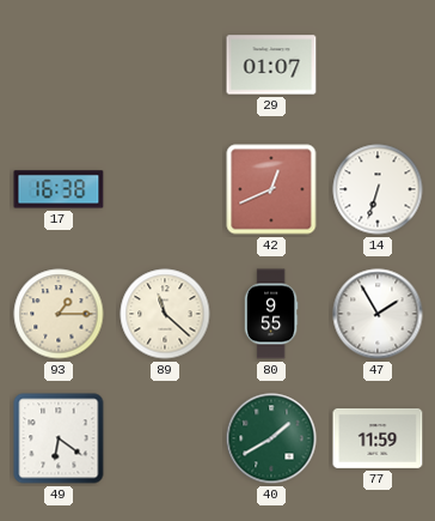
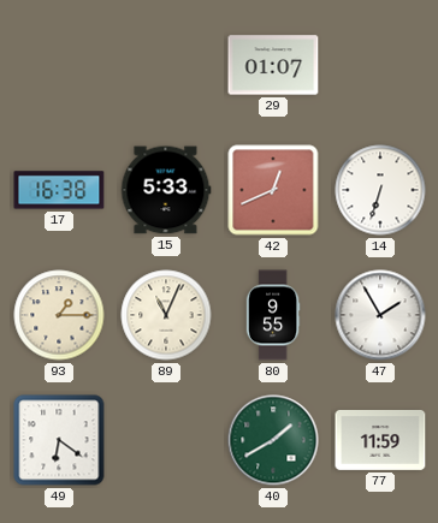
15: none -> 5:33
89: 11:22 -> 11:04
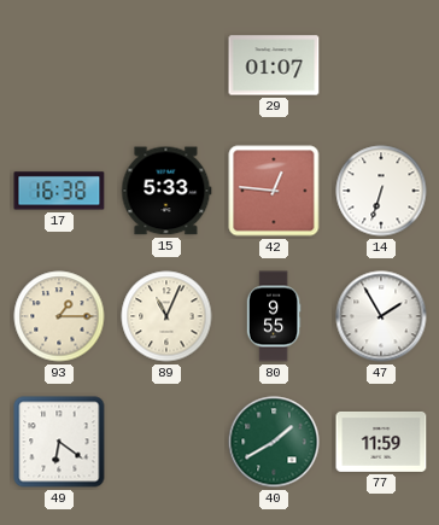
42: 12:41 -> 12:46
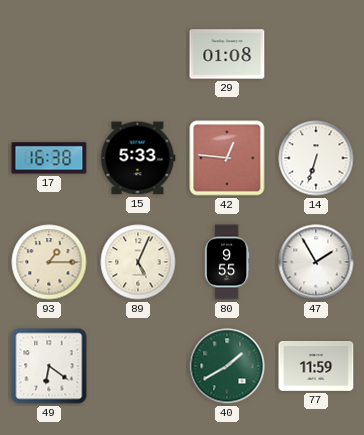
29: 01:07 -> 01:08
89: 11:04 -> 5:04
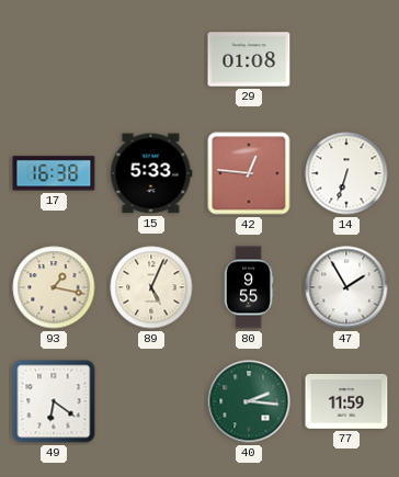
93: 1:15 -> 1:17
40: 1:40 -> 2:16
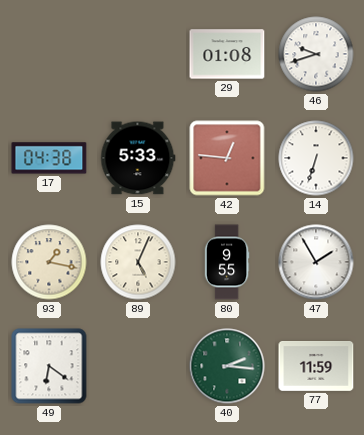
46: none -> 9:42
17: 16:38 -> 04:38
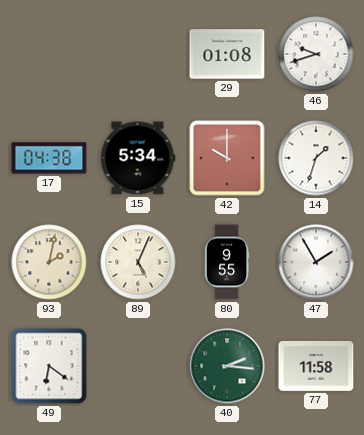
15: 5:33 -> 5:34
42: 12:46 -> 10:00
14: 6:33 -> 1:33
93: 1:17 -> 2:02
77: 11:59 -> 11:58
